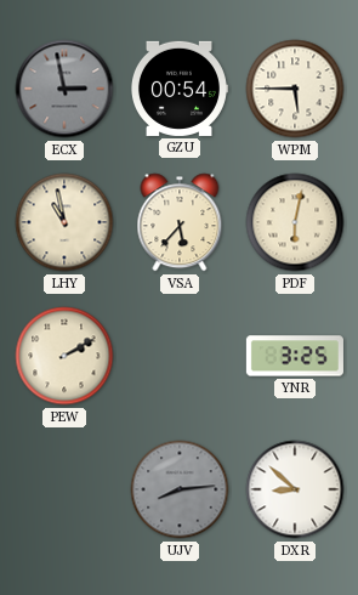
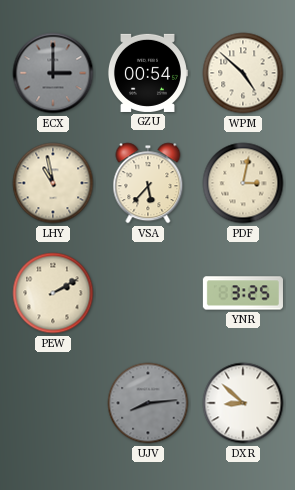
ECX: 2:58 -> 3:00
WPM: 5:45 -> 4:52
PDF: 6:02 -> 3:02
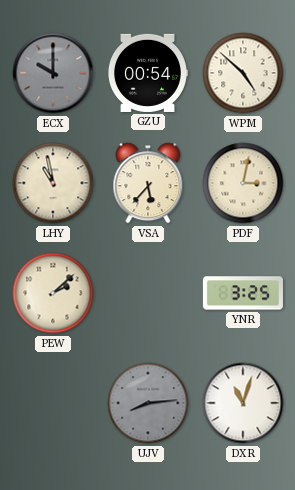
ECX: 3:00 -> 10:00
PEW: 2:10 -> 2:08
DXR: 8:52 -> 11:03
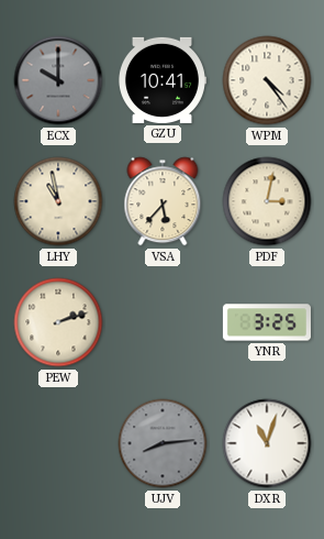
GZU: 00:54 -> 10:41
WPM: 4:52 -> 4:24
PEW: 2:08 -> 2:12
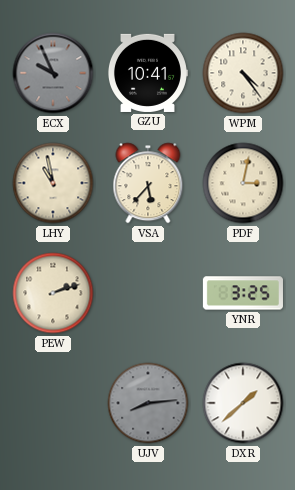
ECX: 10:00 -> 9:56
DXR: 11:03 -> 1:38
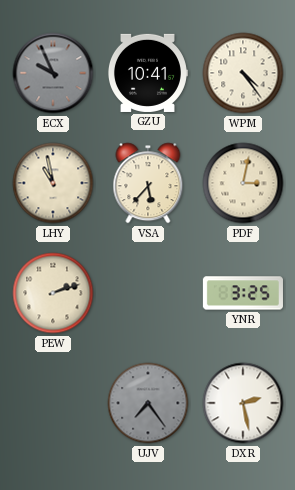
UJV: 8:14 -> 7:24
DXR: 1:38 -> 2:28
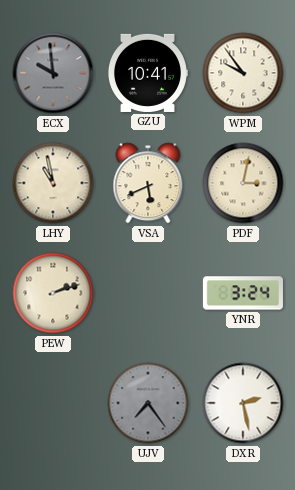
ECX: 9:56 -> 9:59
WPM: 4:24 -> 9:54
VSA: 5:37 -> 5:41
YNR: 3:25 -> 3:24
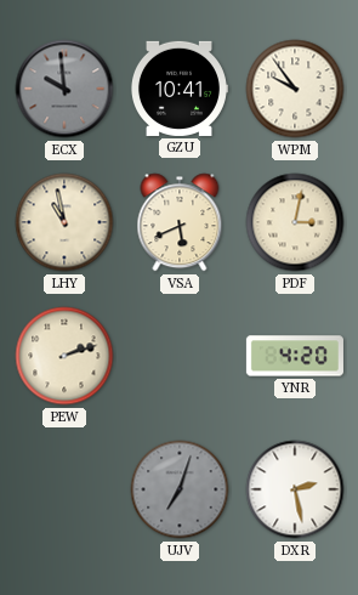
YNR: 3:24 -> 4:20
UJV: 7:24 -> 7:03
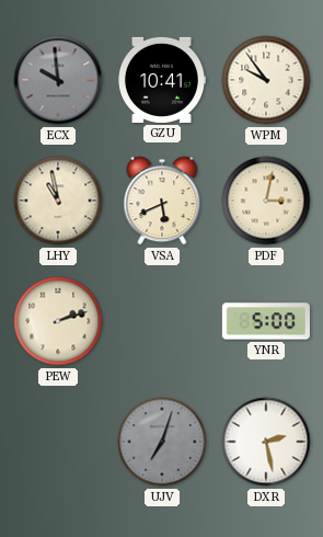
YNR: 4:20 -> 5:00
